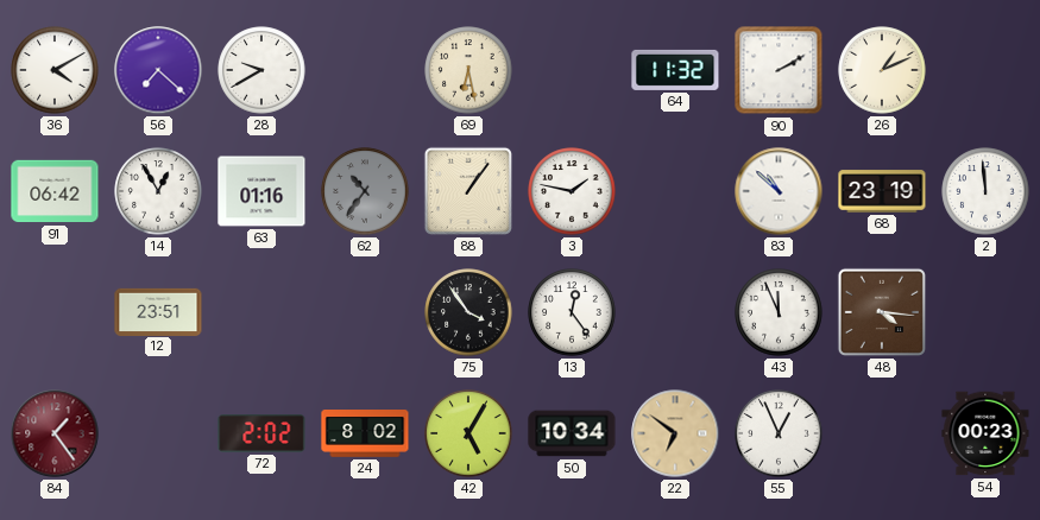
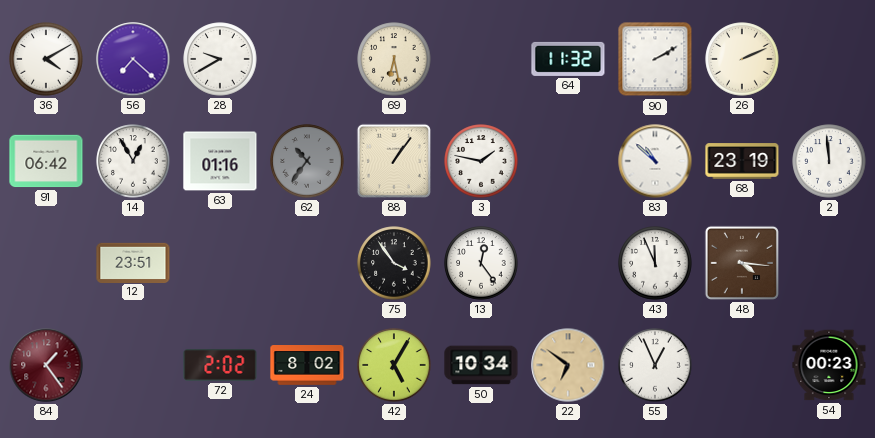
26: 1:11 -> 2:11
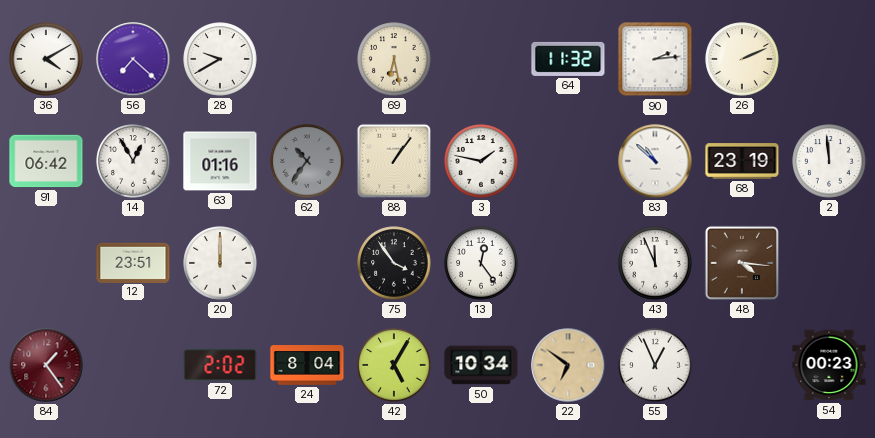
90: 2:10 -> 2:14
20: none -> 12:00
24: 8:02 -> 8:04
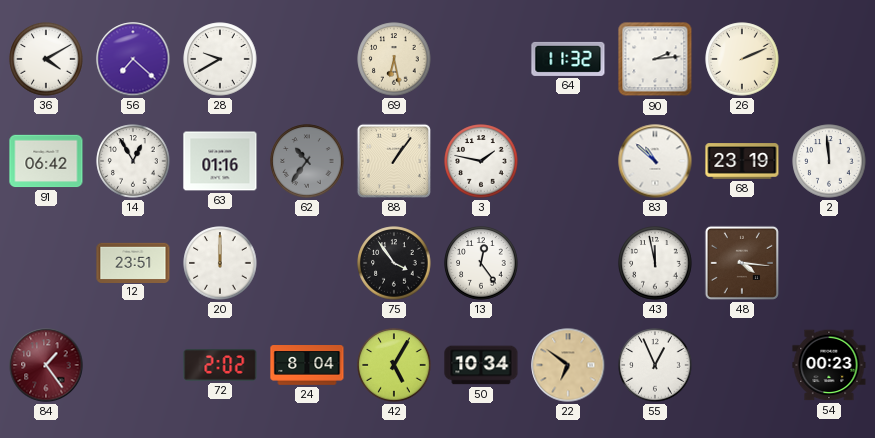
43: 11:56 -> 11:58
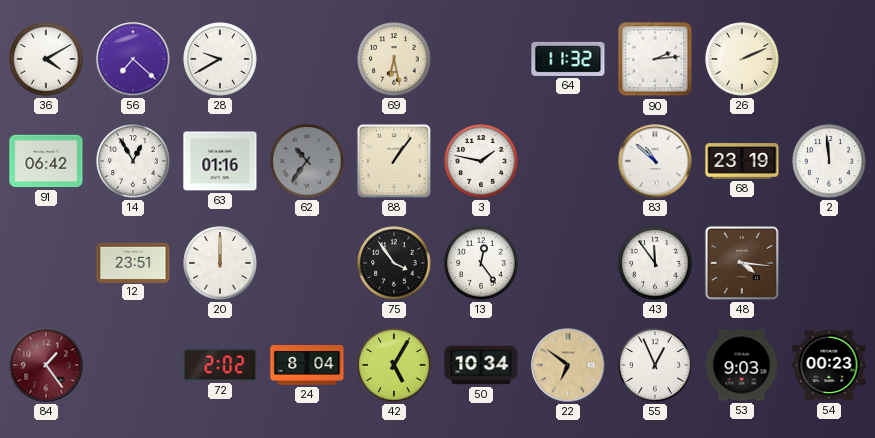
43: 11:58 -> 11:54
53: none -> 9:03
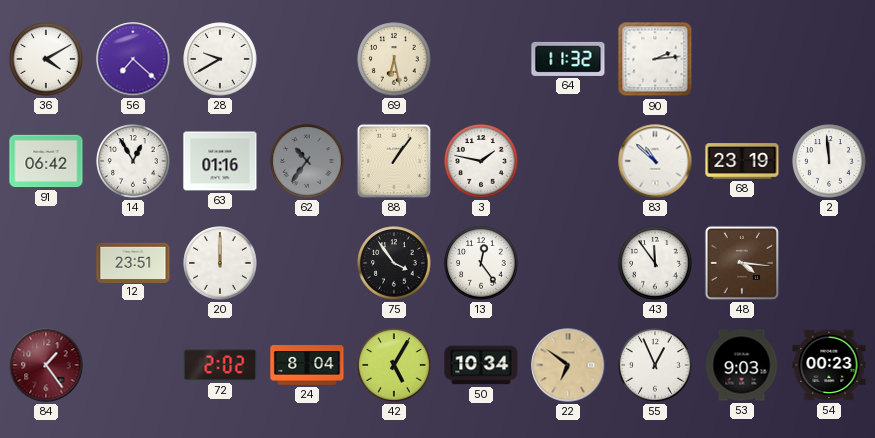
26: 2:11 -> none
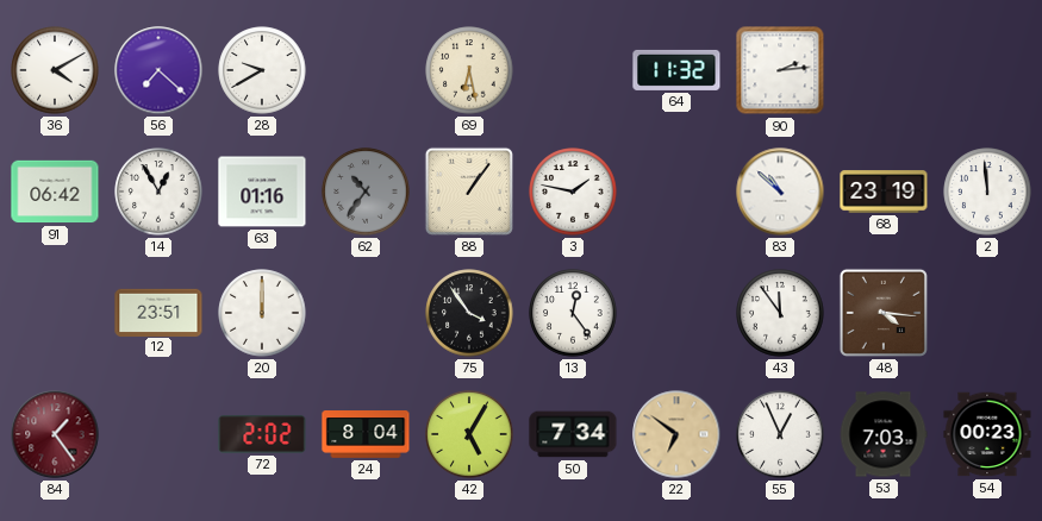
50: 10:34 -> 7:34
53: 9:03 -> 7:03
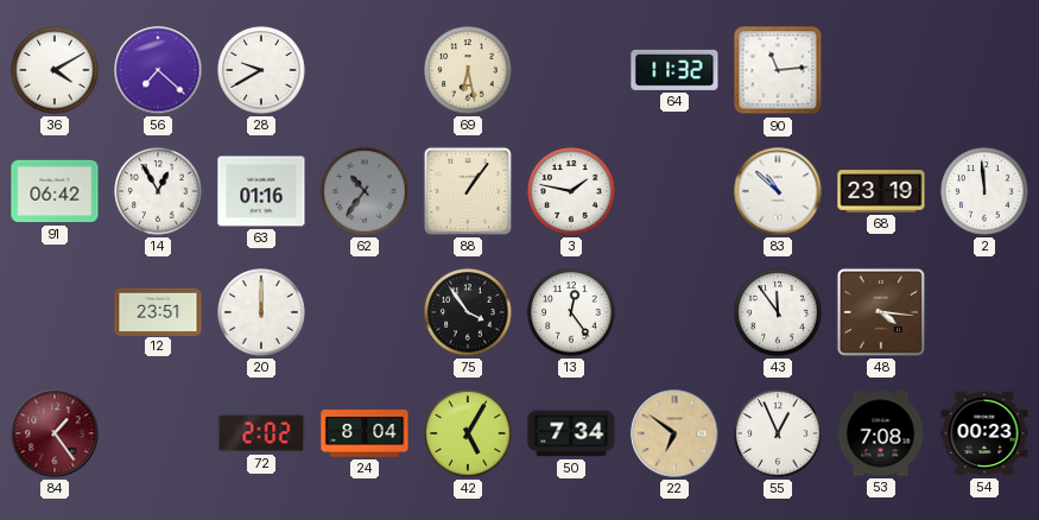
90: 2:14 -> 11:14
53: 7:03 -> 7:08
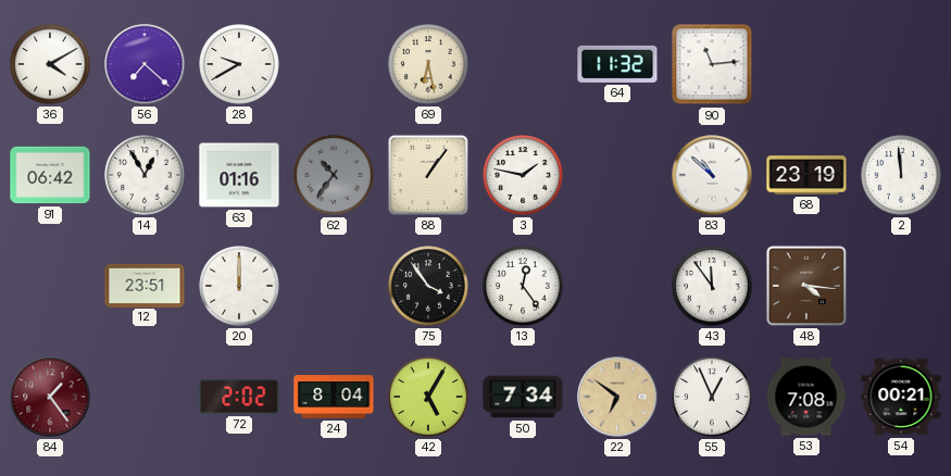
54: 00:23 -> 00:21
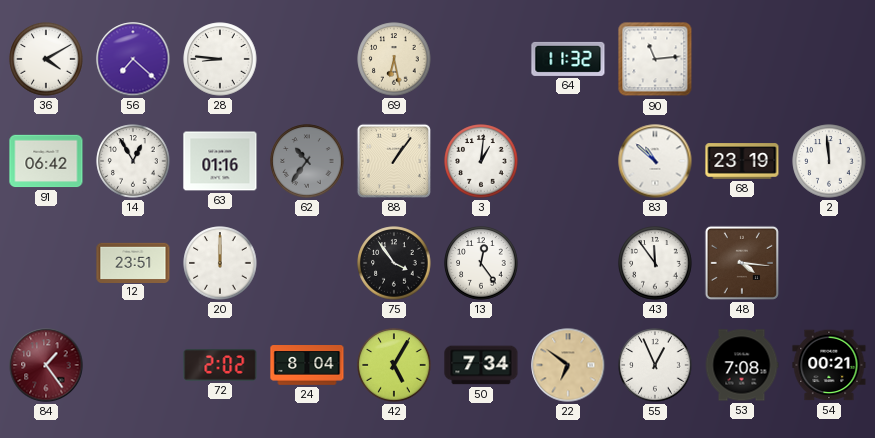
28: 9:40 -> 8:46
3: 1:47 -> 1:01
